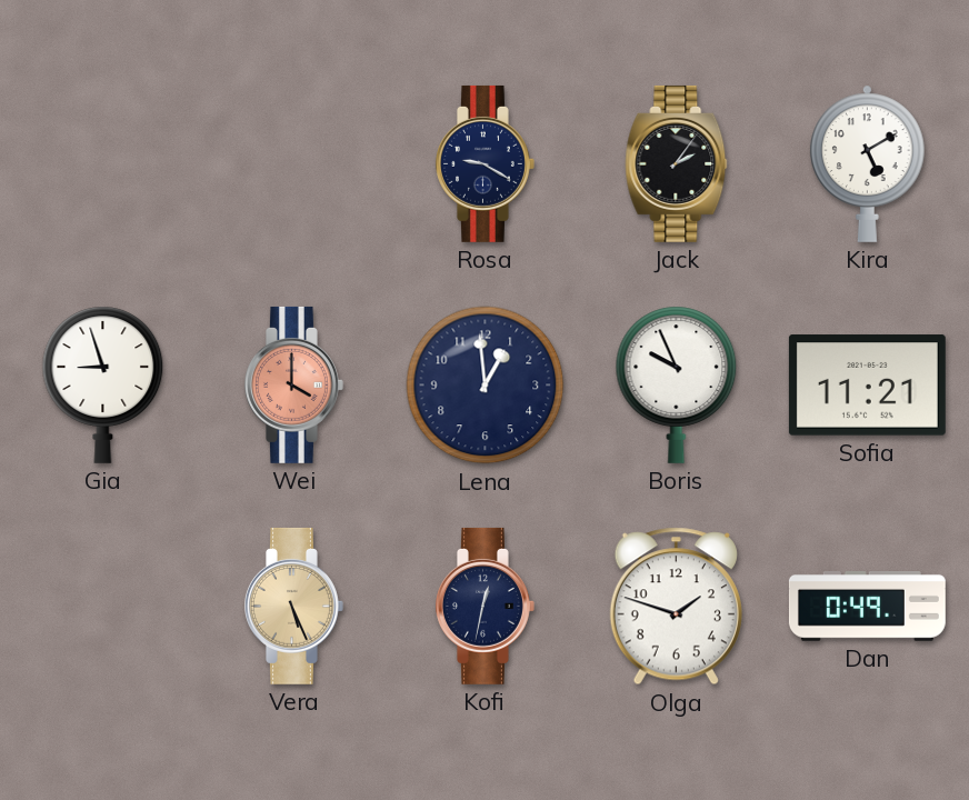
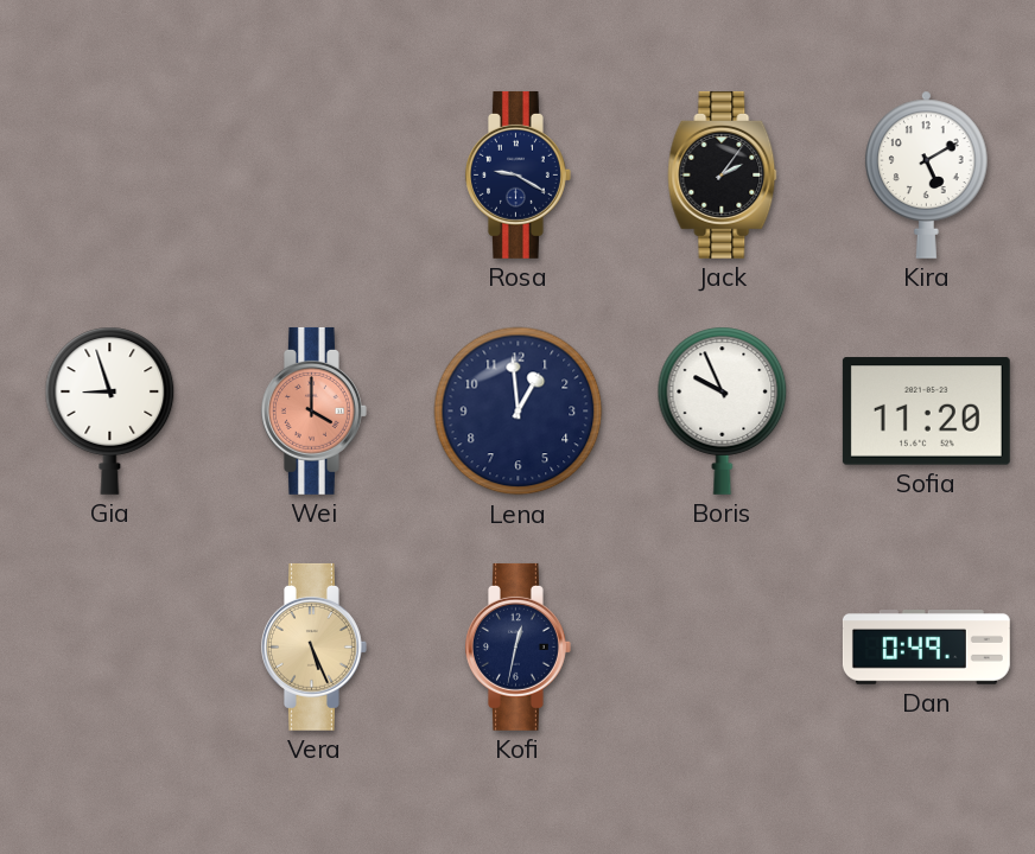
Sofia: 11:21 -> 11:20
Olga: 1:48 -> none
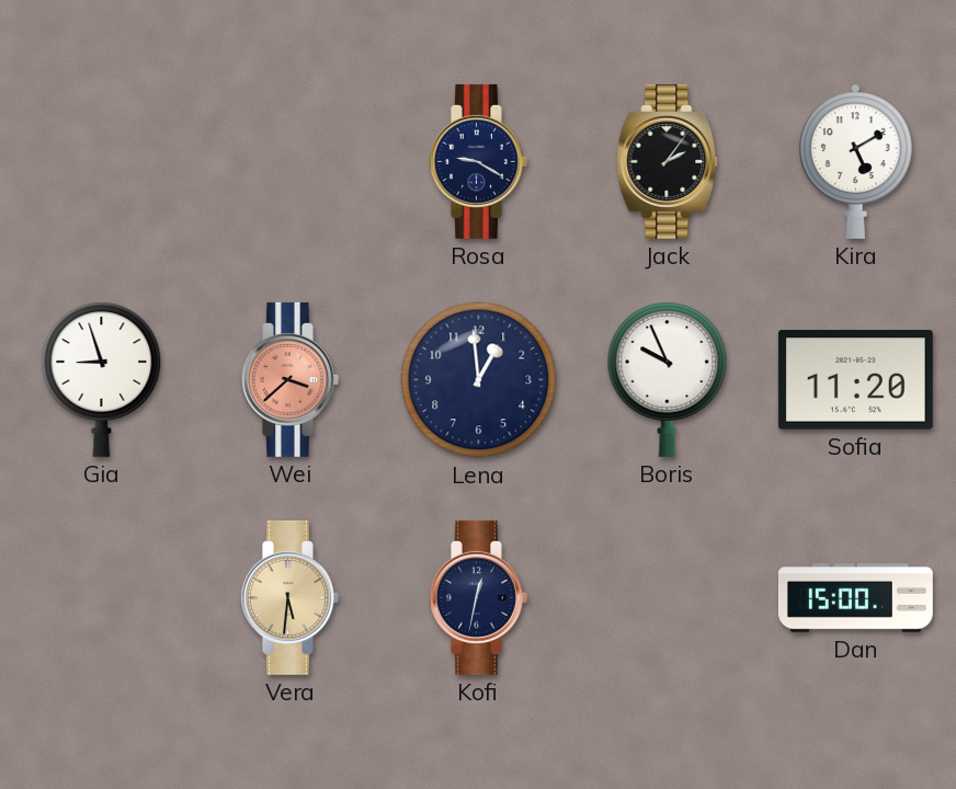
Wei: 4:00 -> 3:38
Vera: 5:26 -> 5:31
Dan: 0:49 -> 15:00
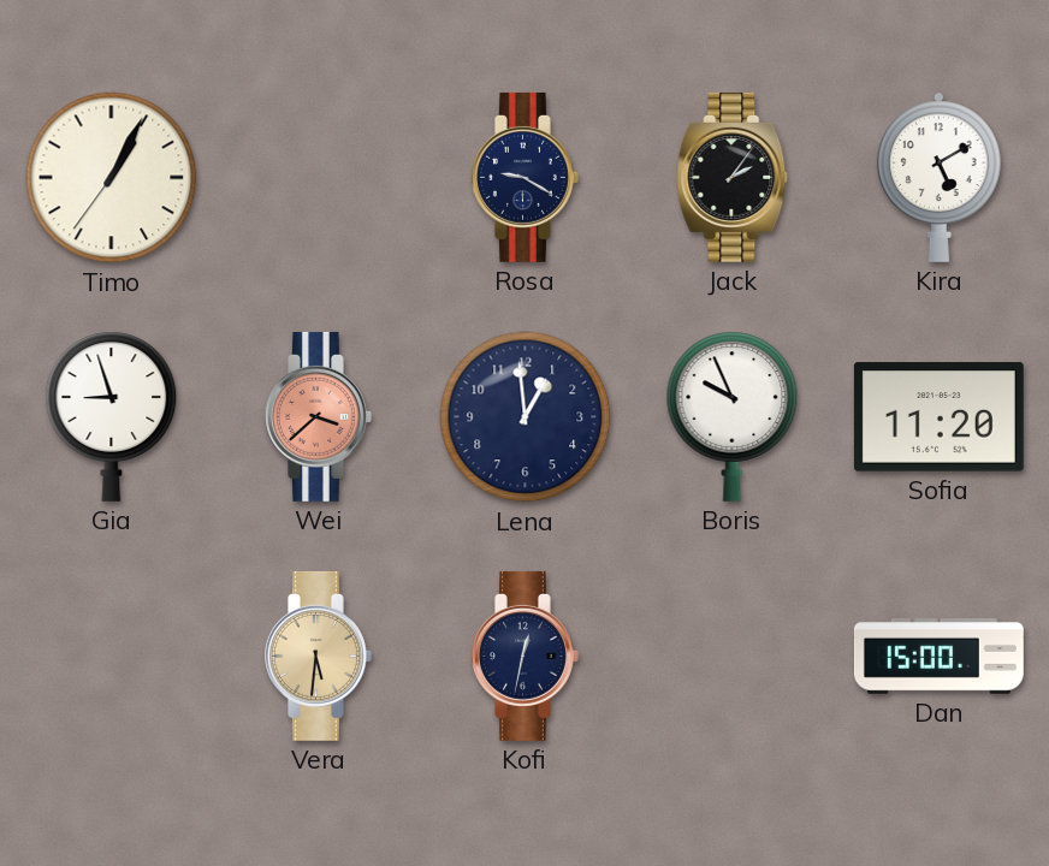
Timo: none -> 1:04
